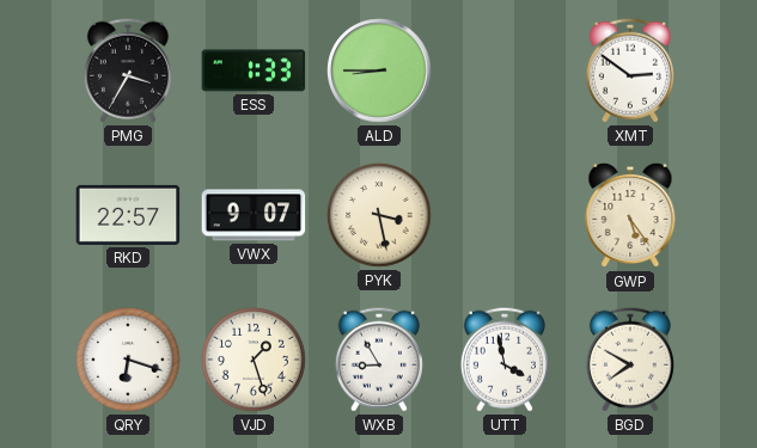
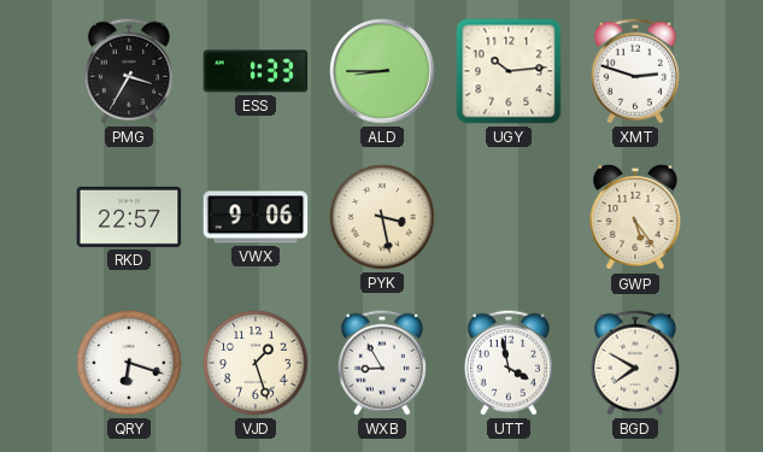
UGY: none -> 10:14
XMT: 2:51 -> 2:48
VWX: 9:07 -> 9:06
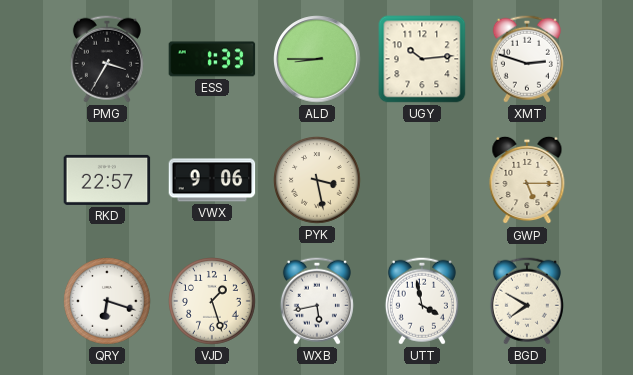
GWP: 5:24 -> 5:15
WXB: 8:55 -> 5:43
